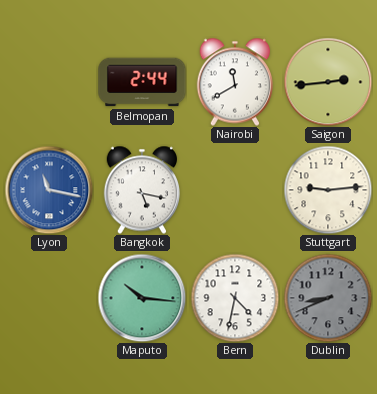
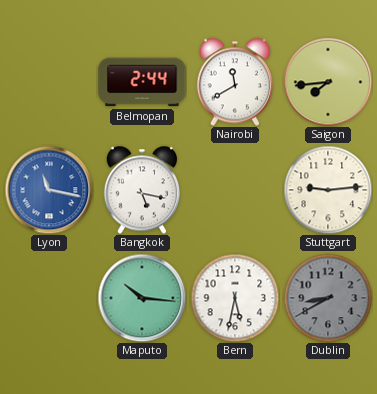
Saigon: 2:44 -> 7:44
Bern: 4:32 -> 5:32
Dublin: 8:41 -> 8:40
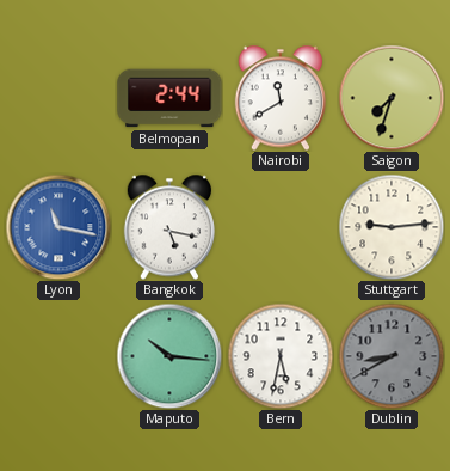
Saigon: 7:44 -> 7:33
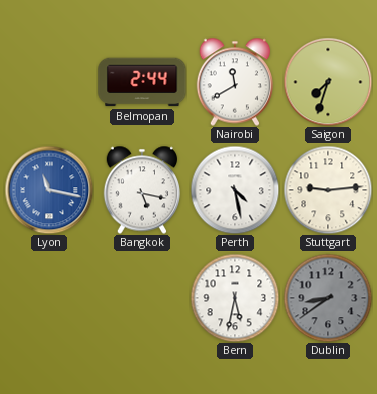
Perth: none -> 4:28
Maputo: 10:16 -> none
Dublin: 8:40 -> 8:39
